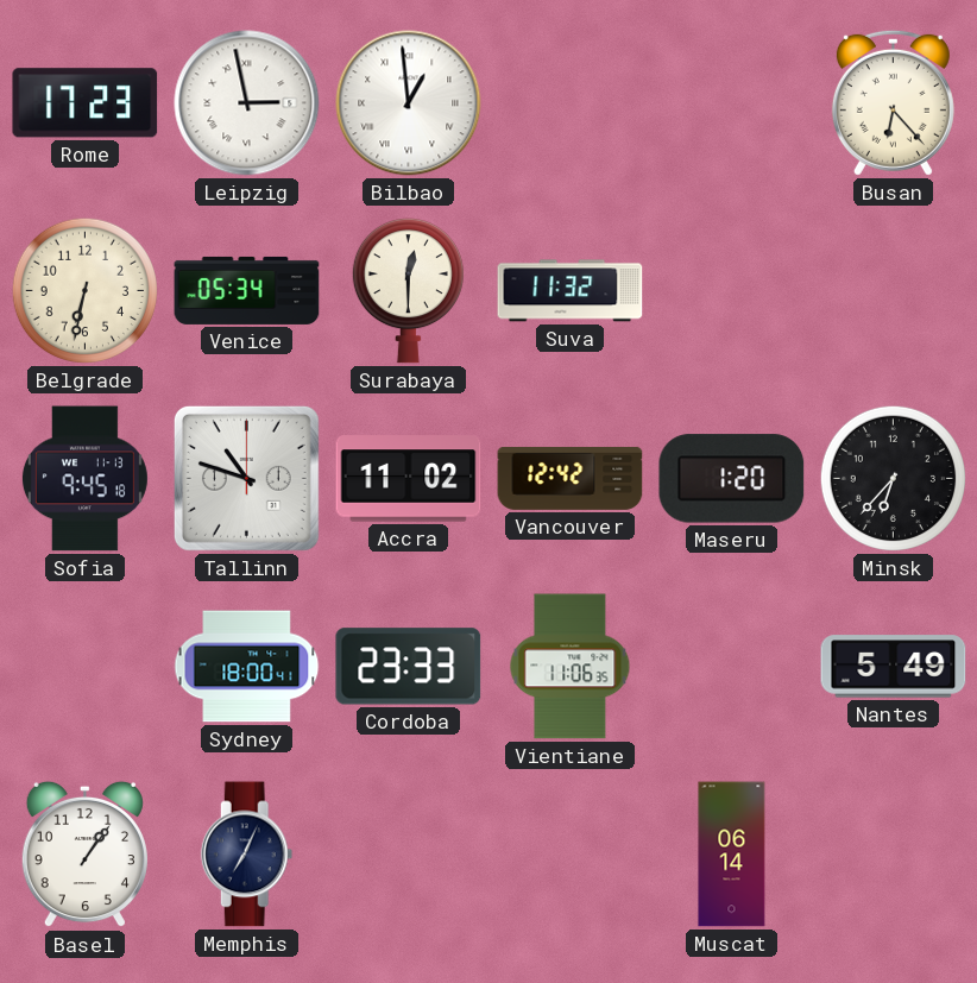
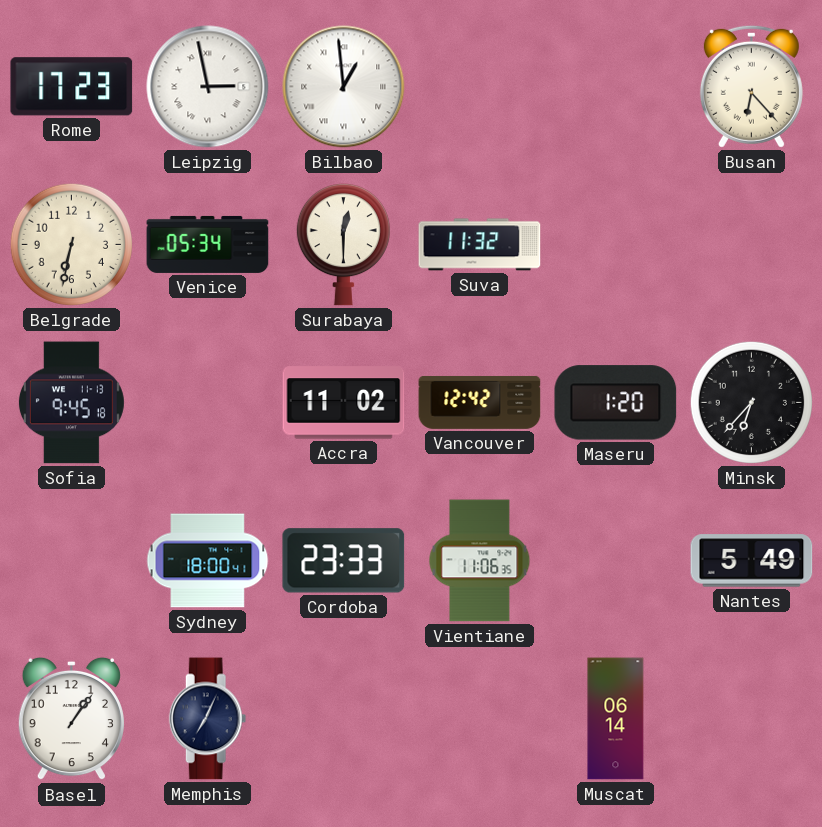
Tallinn: 10:48 -> none
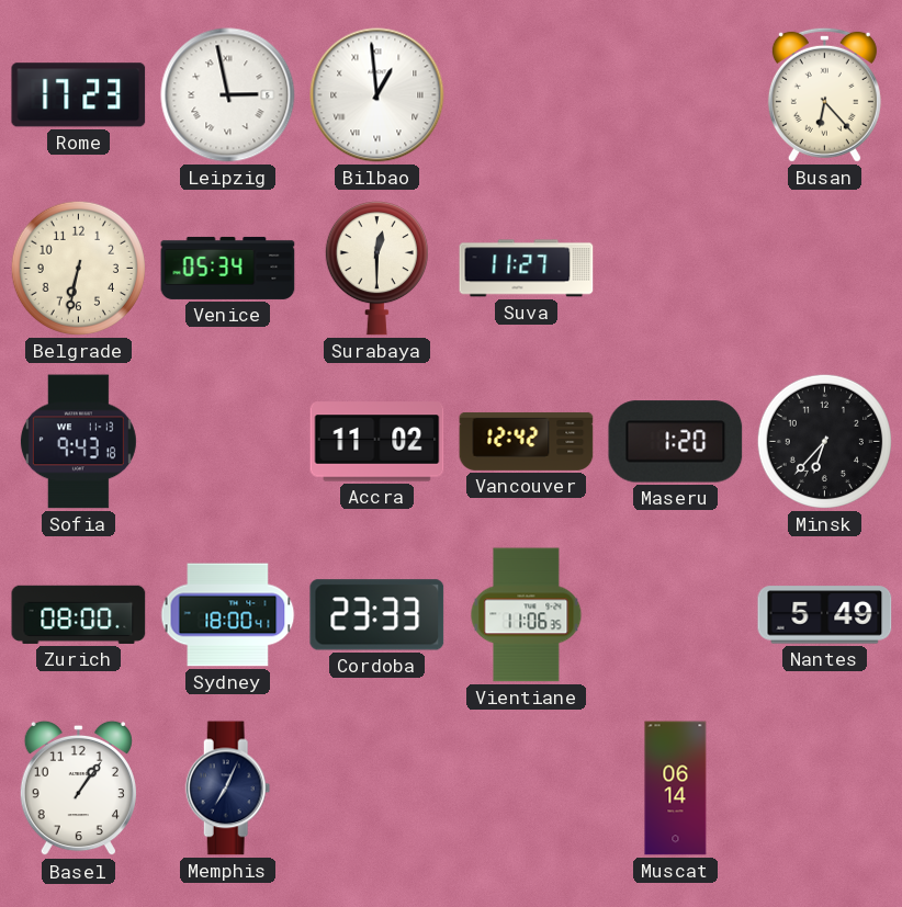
Suva: 11:32 -> 11:27
Sofia: 9:45 -> 9:43
Zurich: none -> 08:00
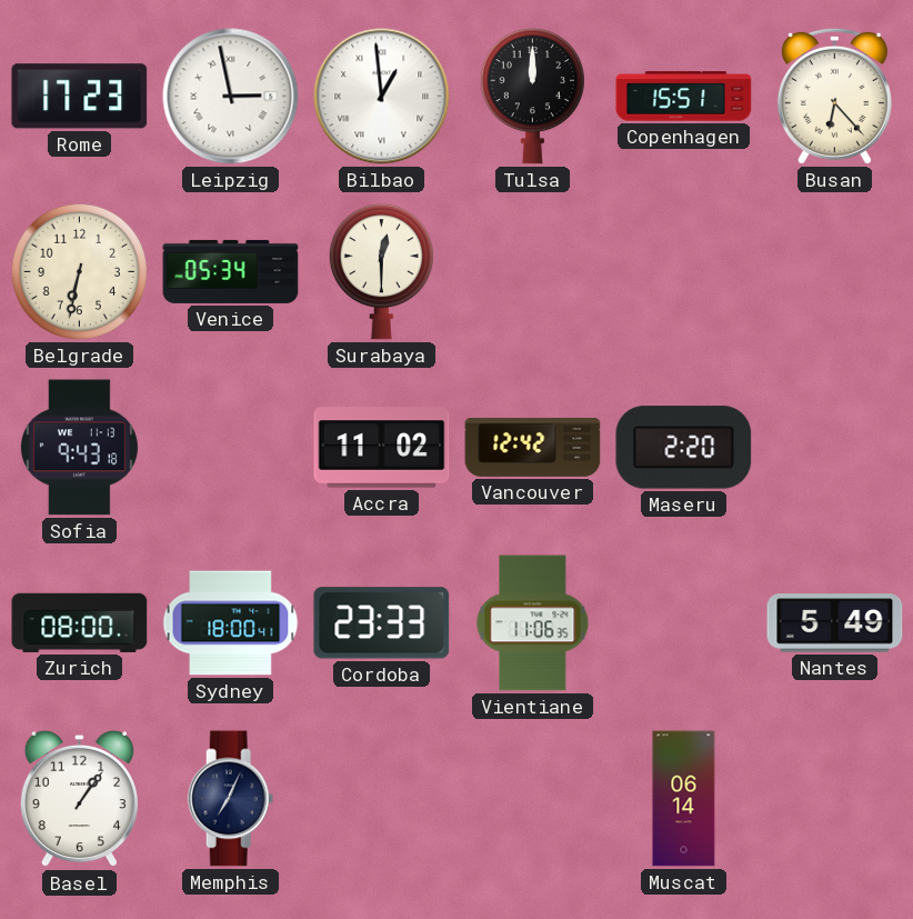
Tulsa: none -> 12:00
Copenhagen: none -> 15:51
Suva: 11:27 -> none
Maseru: 1:20 -> 2:20
Minsk: 6:37 -> none
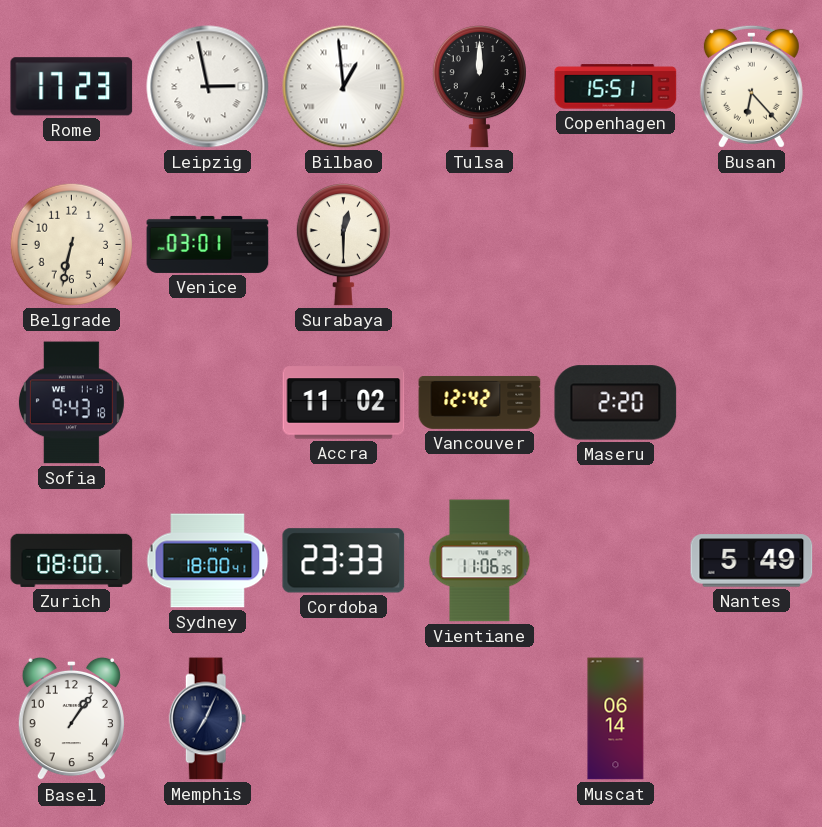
Venice: 05:34 -> 03:01
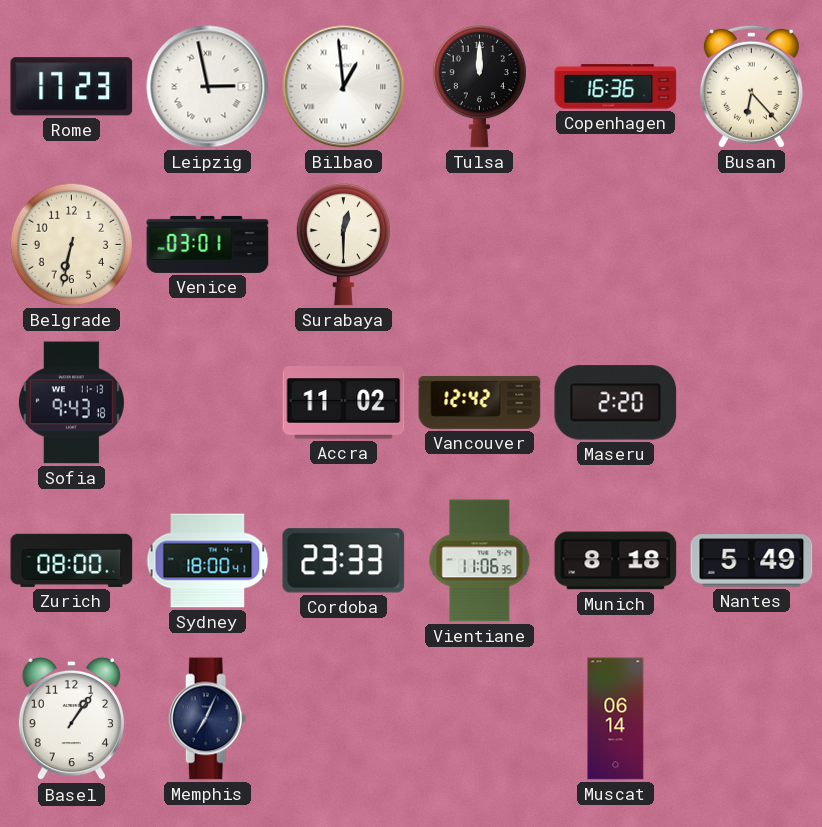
Copenhagen: 15:51 -> 16:36
Munich: none -> 8:18
